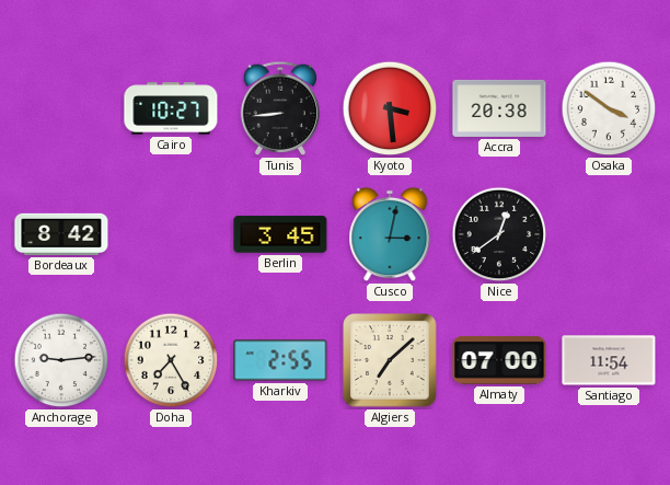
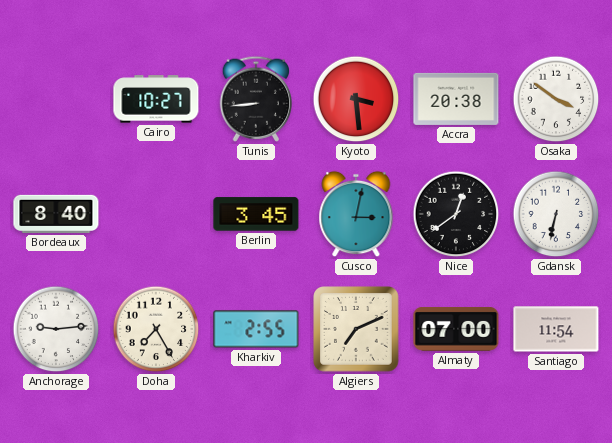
Bordeaux: 8:42 -> 8:40
Gdansk: none -> 6:32
Algiers: 7:08 -> 7:11
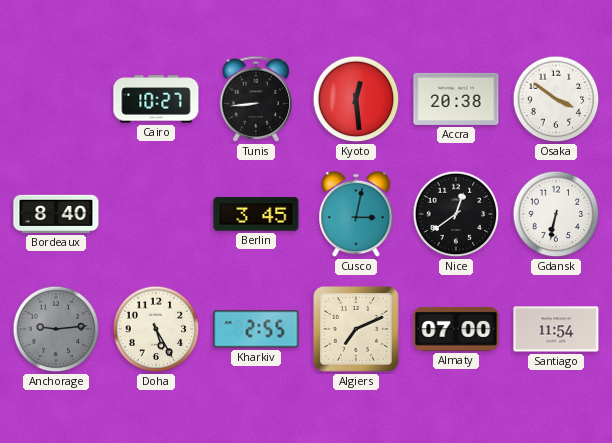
Kyoto: 3:29 -> 12:29
Anchorage dial: white -> grey
Doha: 7:25 -> 5:25
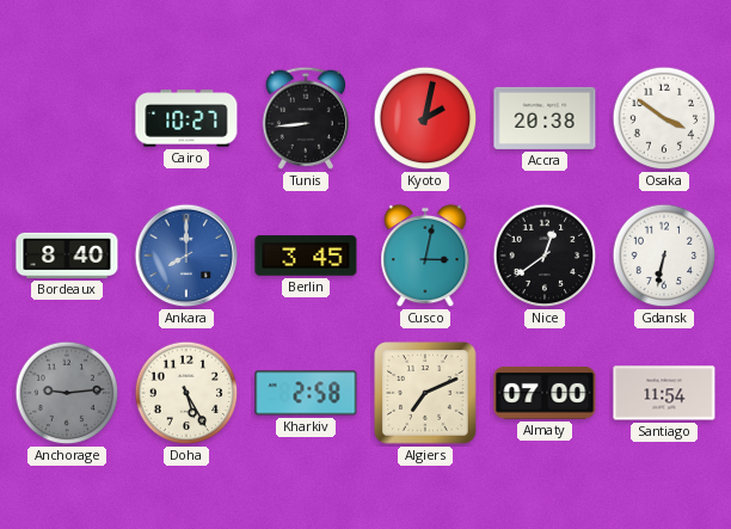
Kyoto: 12:29 -> 2:02
Ankara: none -> 8:00
Kharkiv: 2:55 -> 2:58
